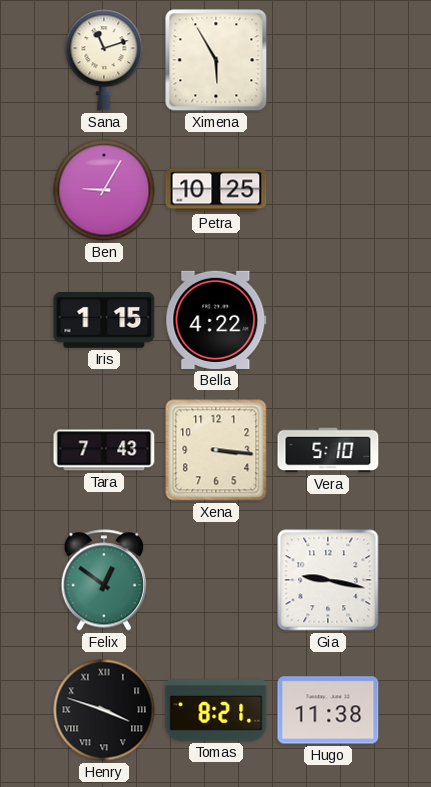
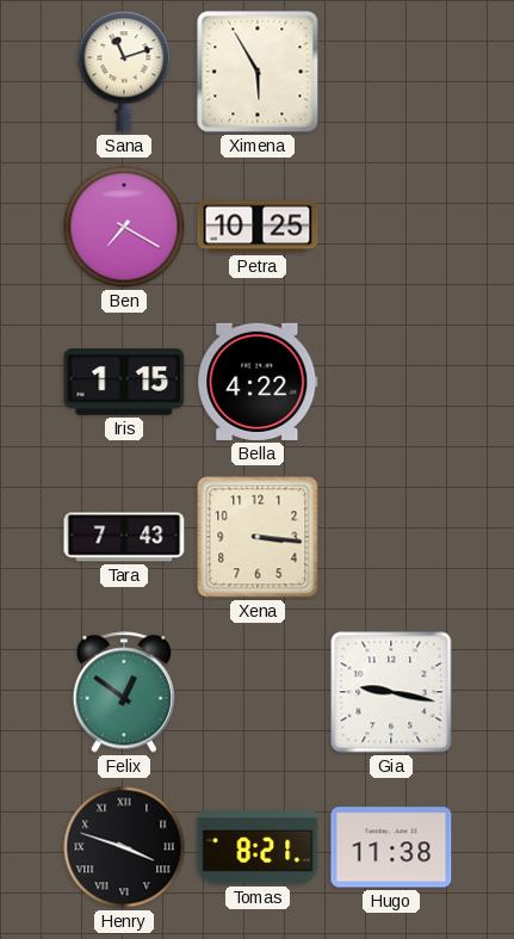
Ben: 9:05 -> 7:20
Vera: 5:10 -> none
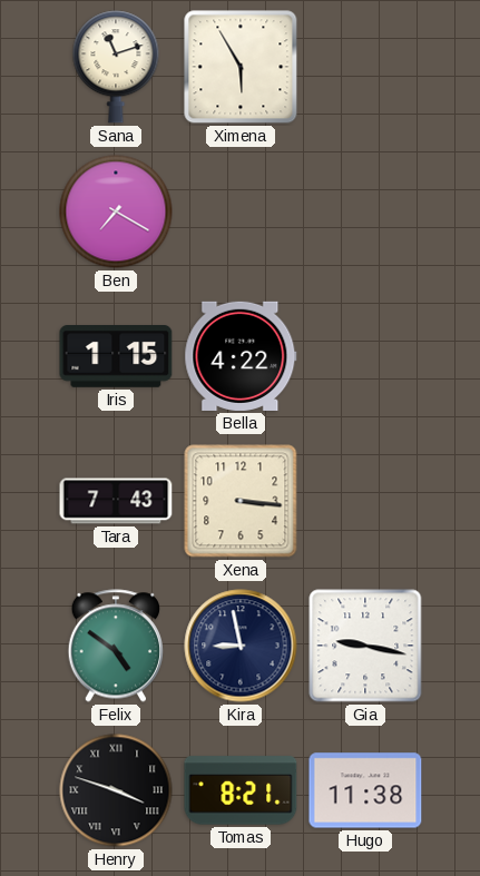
Petra: 10:25 -> none
Felix: 12:51 -> 4:51
Kira: none -> 8:58
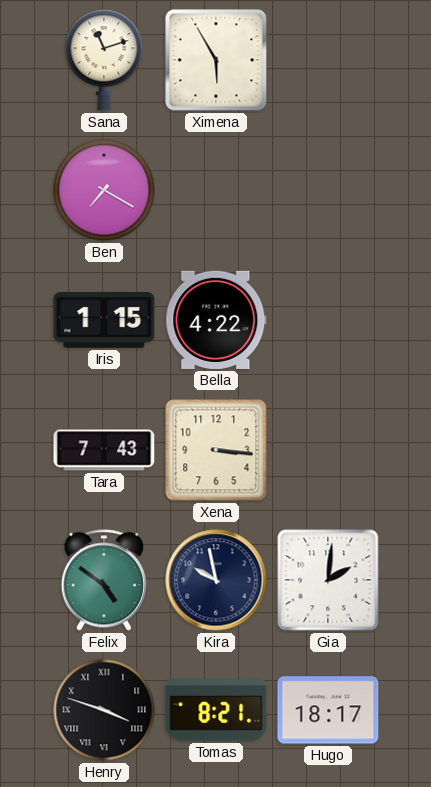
Kira: 8:58 -> 9:58
Gia: 9:17 -> 2:01
Hugo: 11:38 -> 18:17
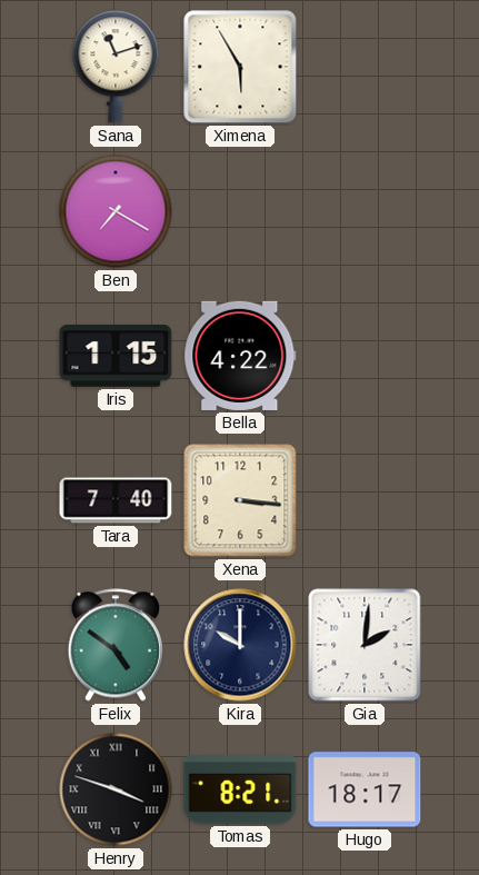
Tara: 7:43 -> 7:40
Kira: 9:58 -> 10:00
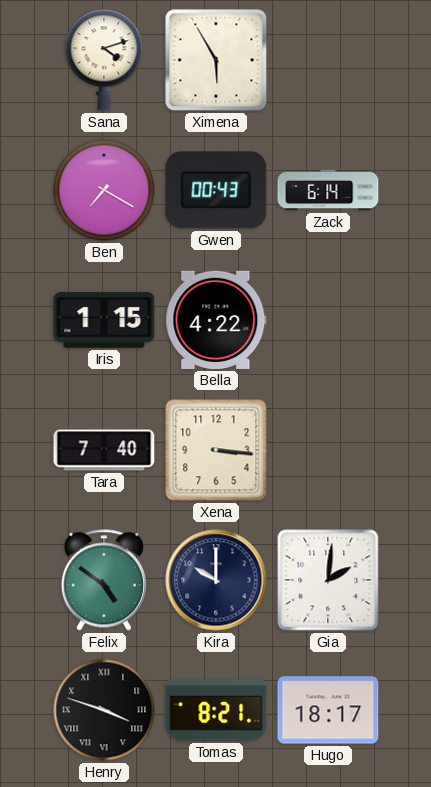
Sana: 11:12 -> 4:12
Gwen: none -> 00:43
Zack: none -> 6:14
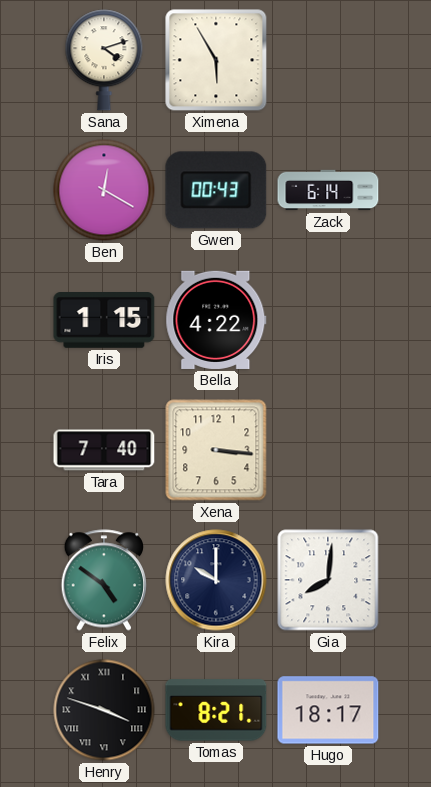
Ben: 7:20 -> 12:20
Gia: 2:01 -> 8:01
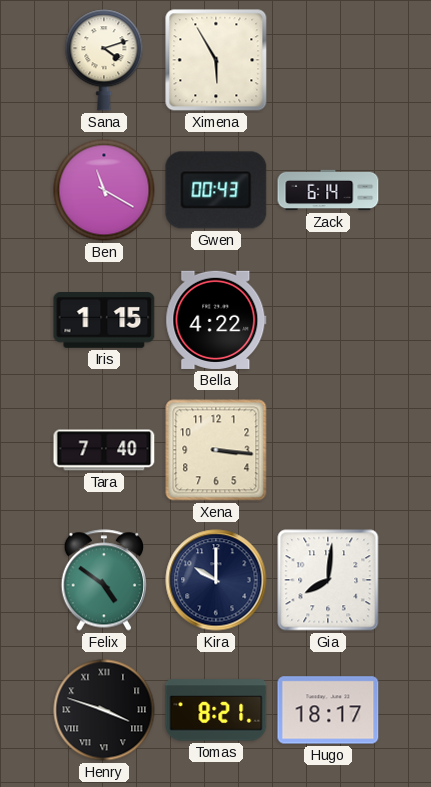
Ben: 12:20 -> 11:20
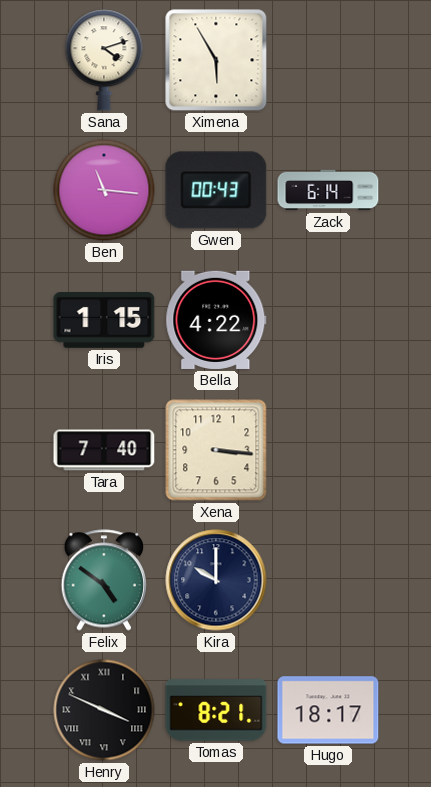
Ben: 11:20 -> 11:16
Gia: 8:01 -> none
Henry: 3:48 -> 3:49
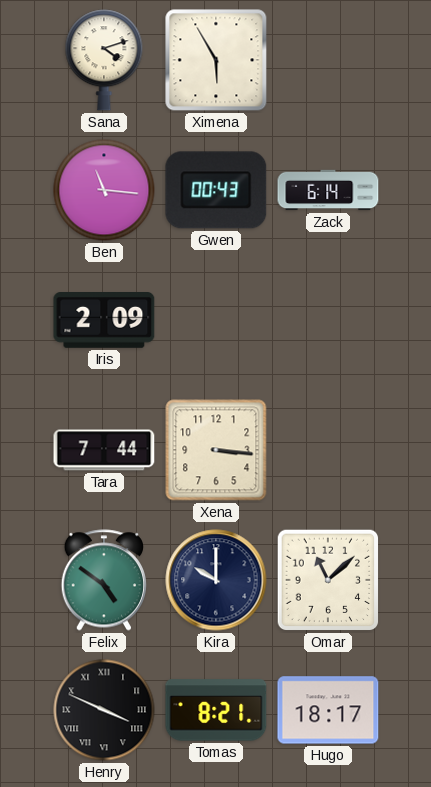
Iris: 1:15 -> 2:09
Bella: 4:22 -> none
Tara: 7:40 -> 7:44
Omar: none -> 11:08
